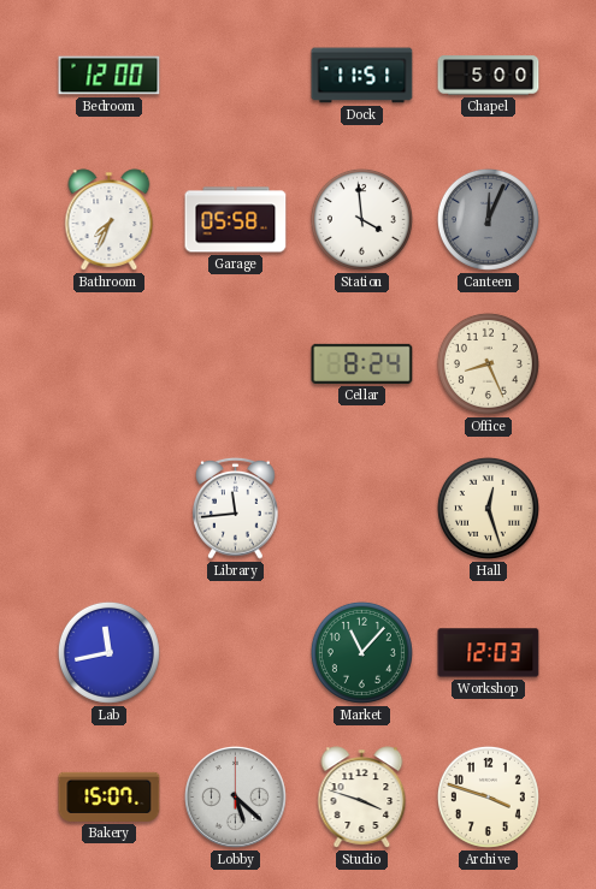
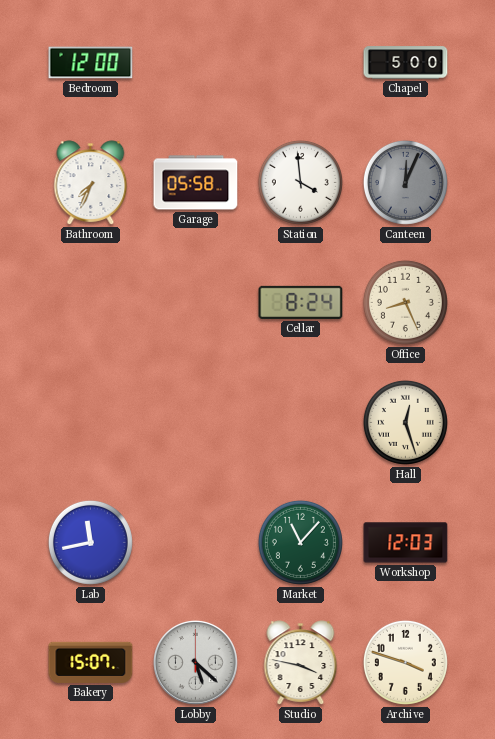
Dock: 11:51 -> none
Library: 11:44 -> none
Studio: 3:48 -> 3:47
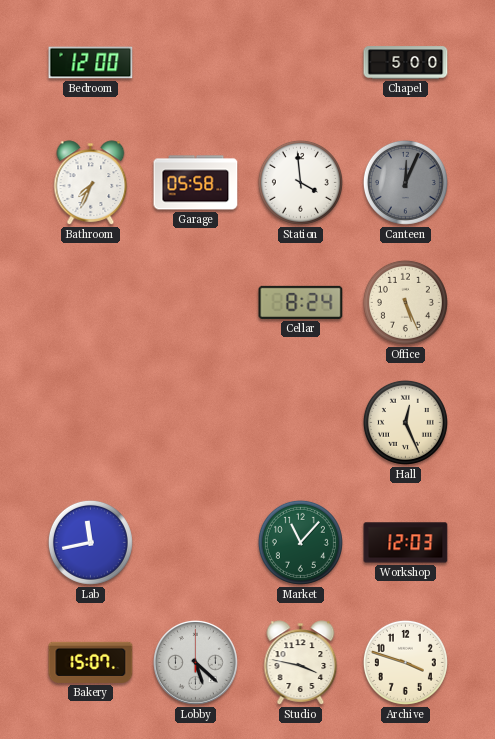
Office: 8:26 -> 5:26
Hall: 12:27 -> 12:26
